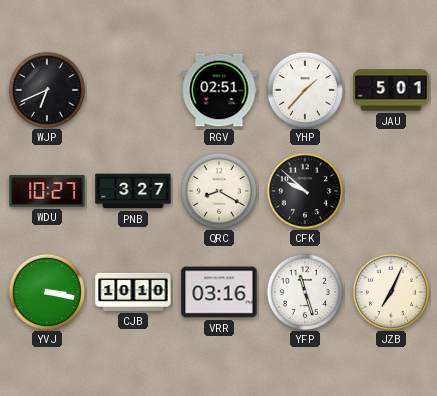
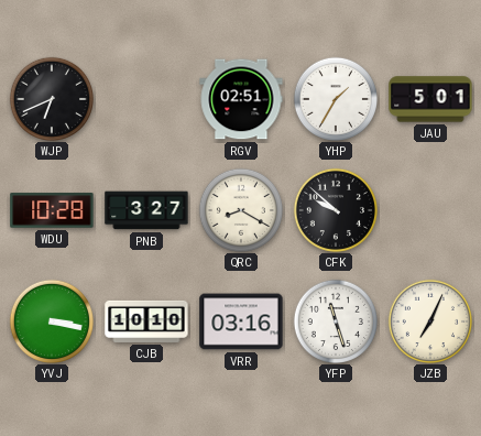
YHP: 1:37 -> 1:35
WDU: 10:27 -> 10:28
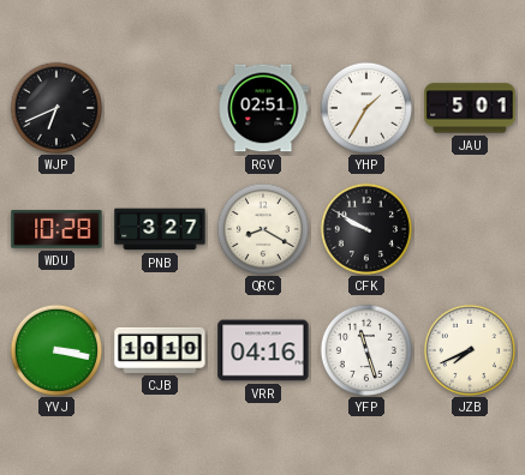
CFK: 9:52 -> 9:50
VRR: 03:16 -> 04:16
JZB: 7:04 -> 7:41
